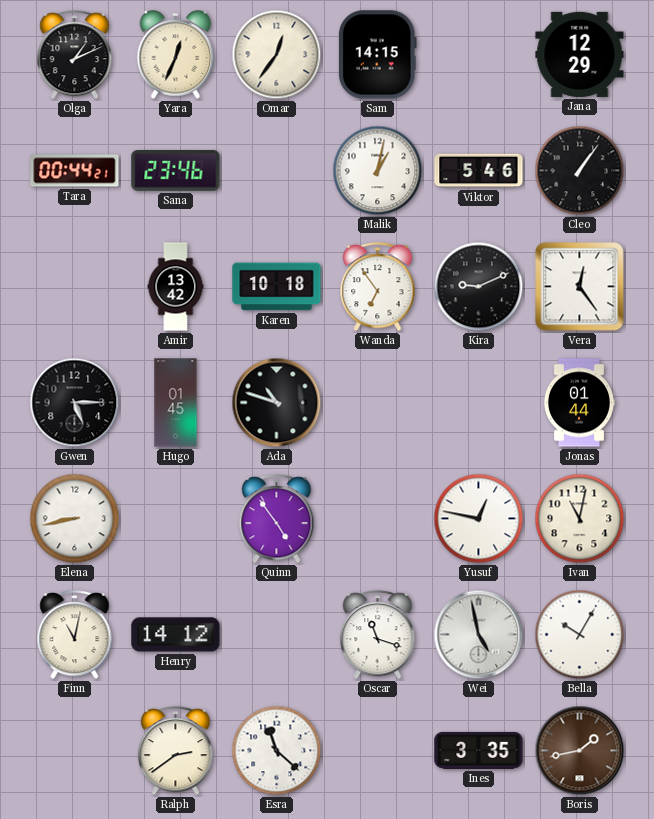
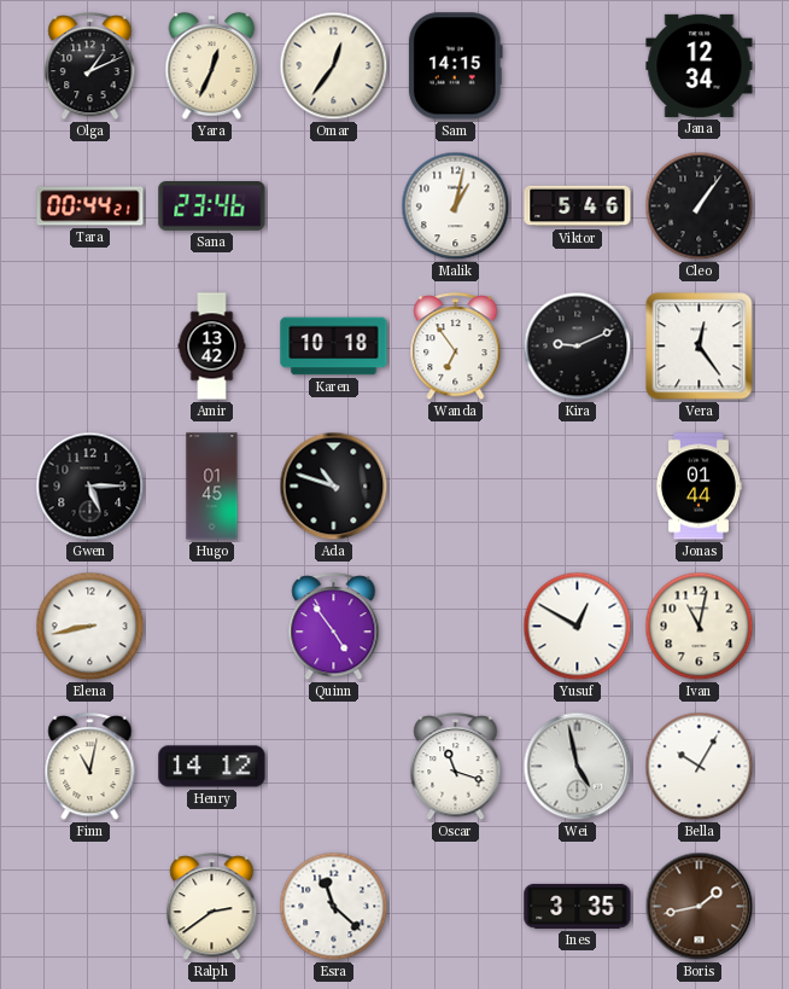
Jana: 12:29 -> 12:34
Yusuf: 12:47 -> 12:50
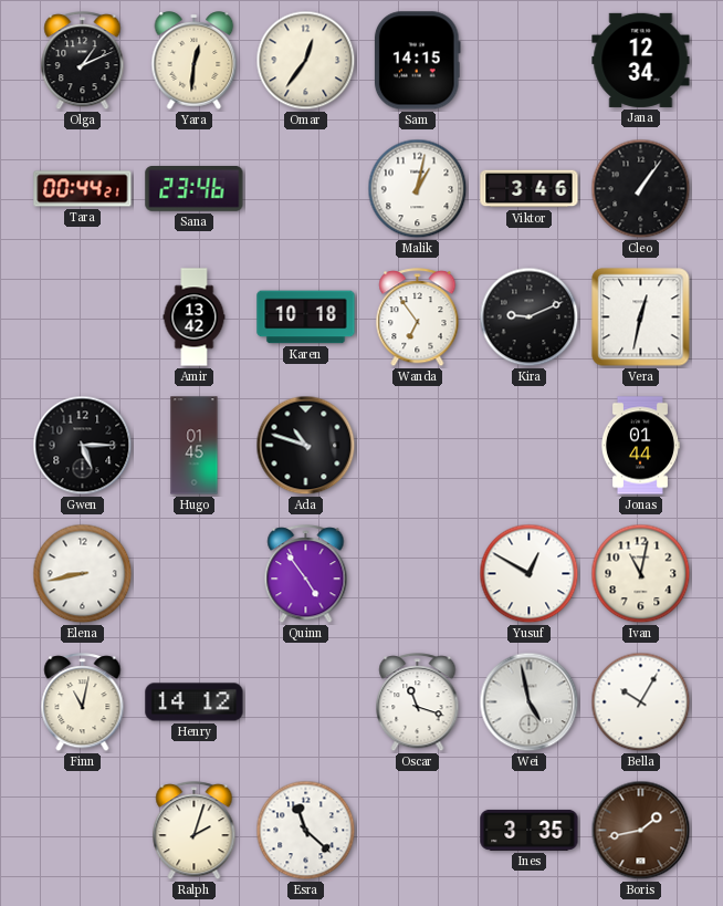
Yara: 12:34 -> 12:31
Viktor: 5:46 -> 3:46
Vera: 12:24 -> 12:32
Ralph: 2:39 -> 2:03
